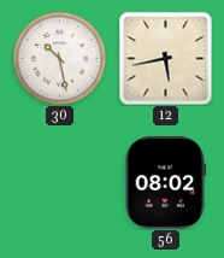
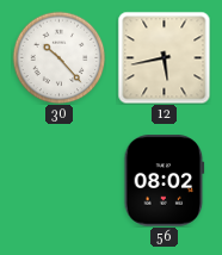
30: 10:28 -> 10:23
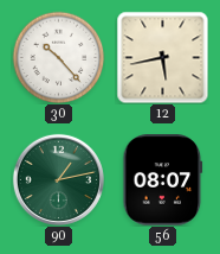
90: none -> 1:13
56: 08:02 -> 08:07
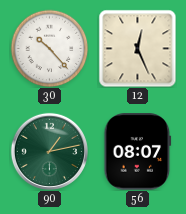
12: 5:43 -> 12:26
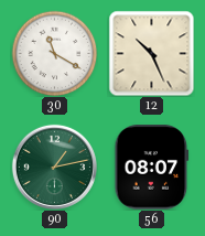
30: 10:23 -> 11:20
12: 12:26 -> 10:26
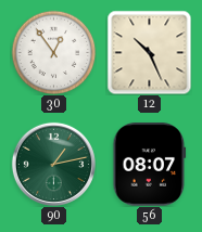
30: 11:20 -> 12:54
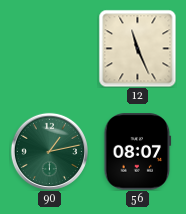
30: 12:54 -> none
12: 10:26 -> 11:26
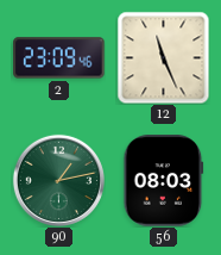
2: none -> 23:09
56: 08:07 -> 08:03
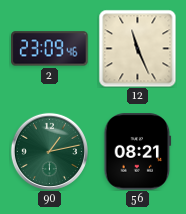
56: 08:03 -> 08:21
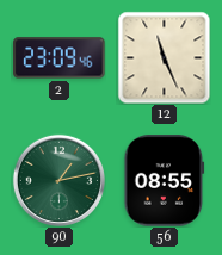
56: 08:21 -> 08:55
